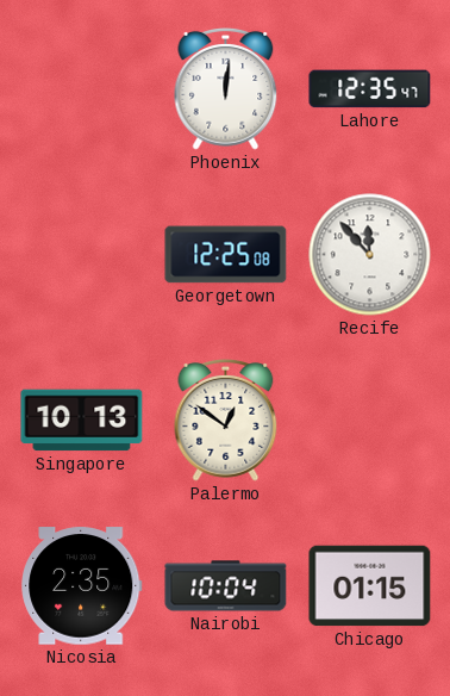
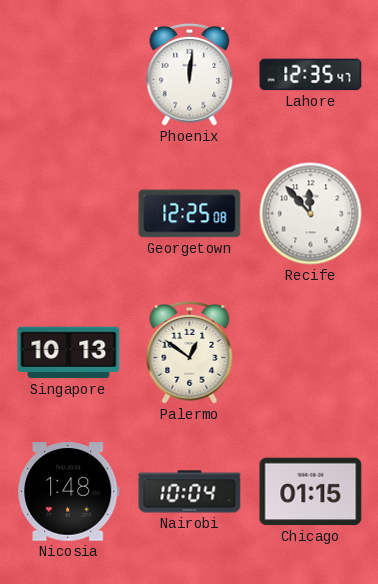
Nicosia: 2:35 -> 1:48
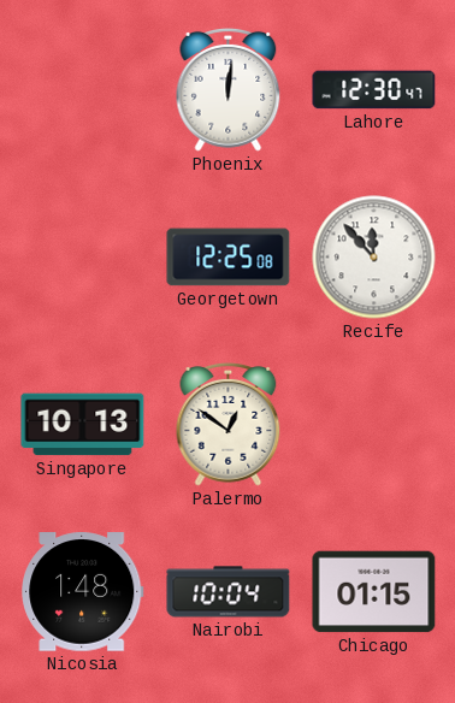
Lahore: 12:35 -> 12:30
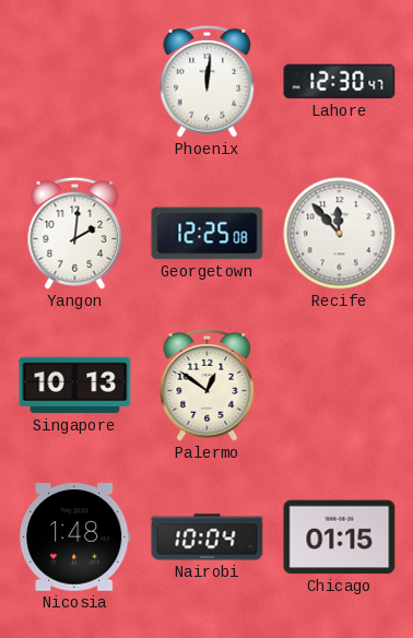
Yangon: none -> 2:01
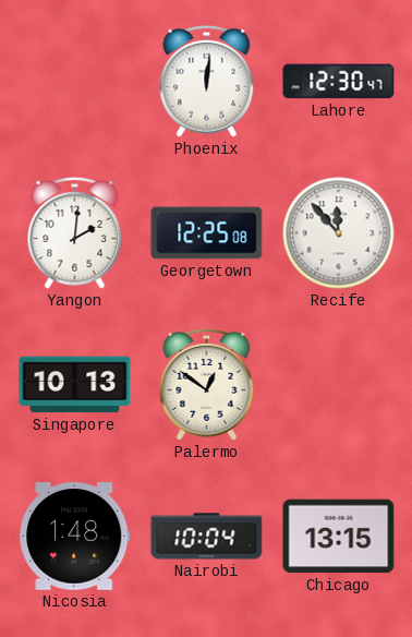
Chicago: 01:15 -> 13:15
